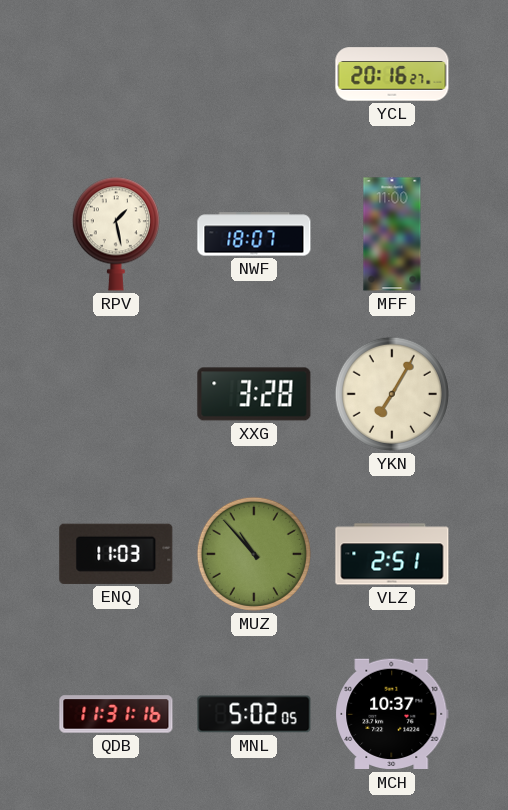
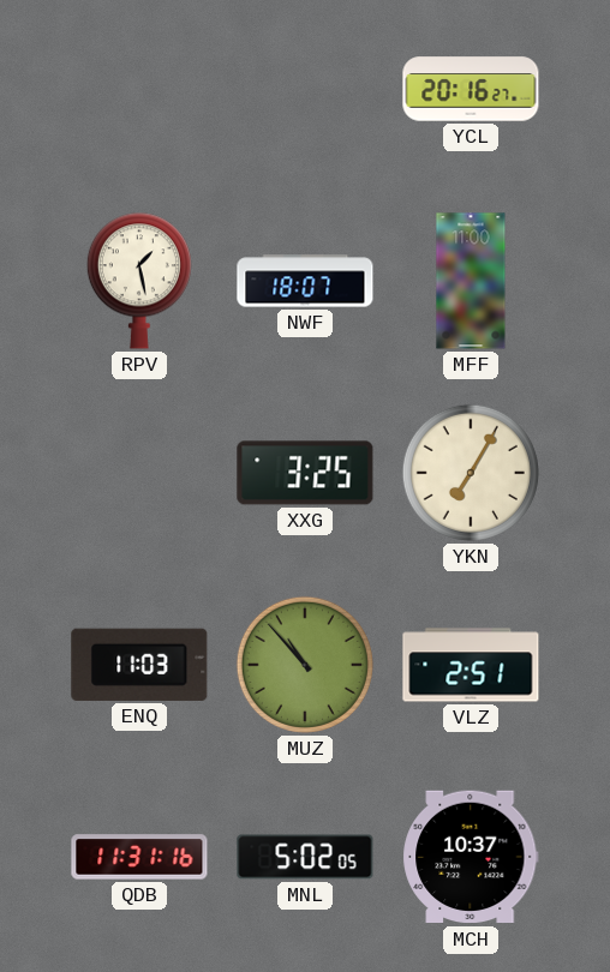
XXG: 3:28 -> 3:25
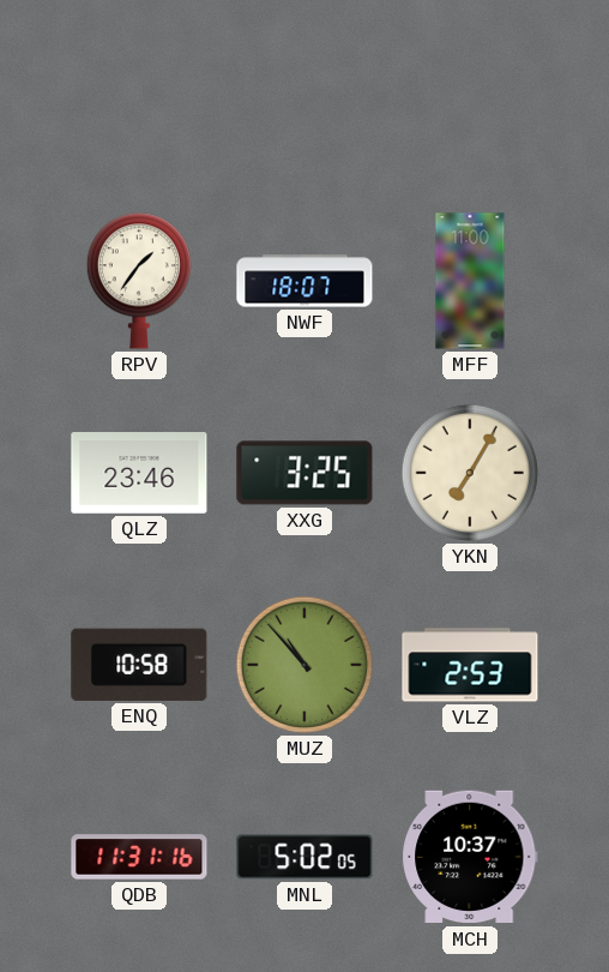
YCL: 20:16 -> none
RPV: 1:28 -> 1:36
QLZ: none -> 23:46
ENQ: 11:03 -> 10:58
VLZ: 2:51 -> 2:53
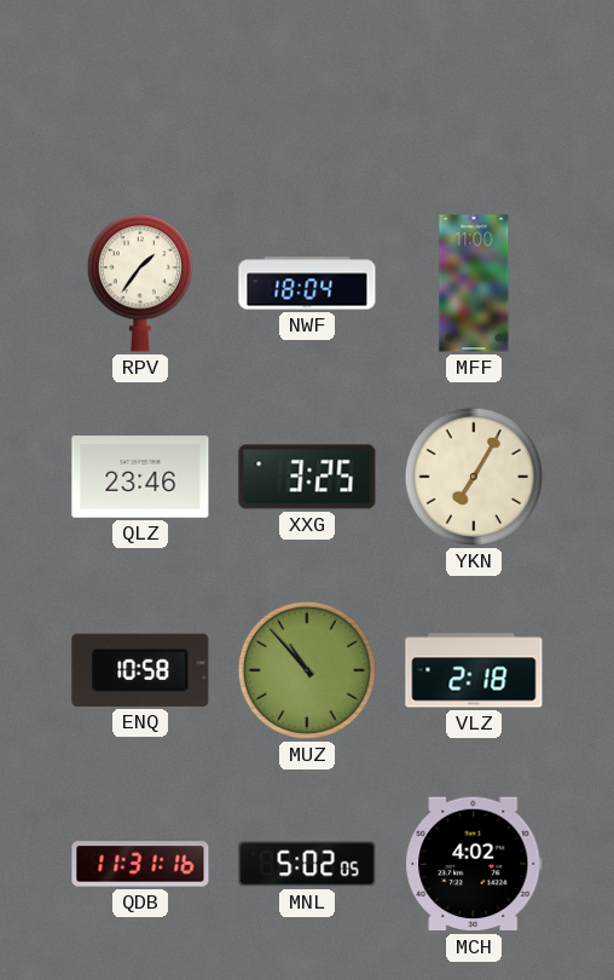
NWF: 18:07 -> 18:04
VLZ: 2:53 -> 2:18
MCH: 10:37 -> 4:02
